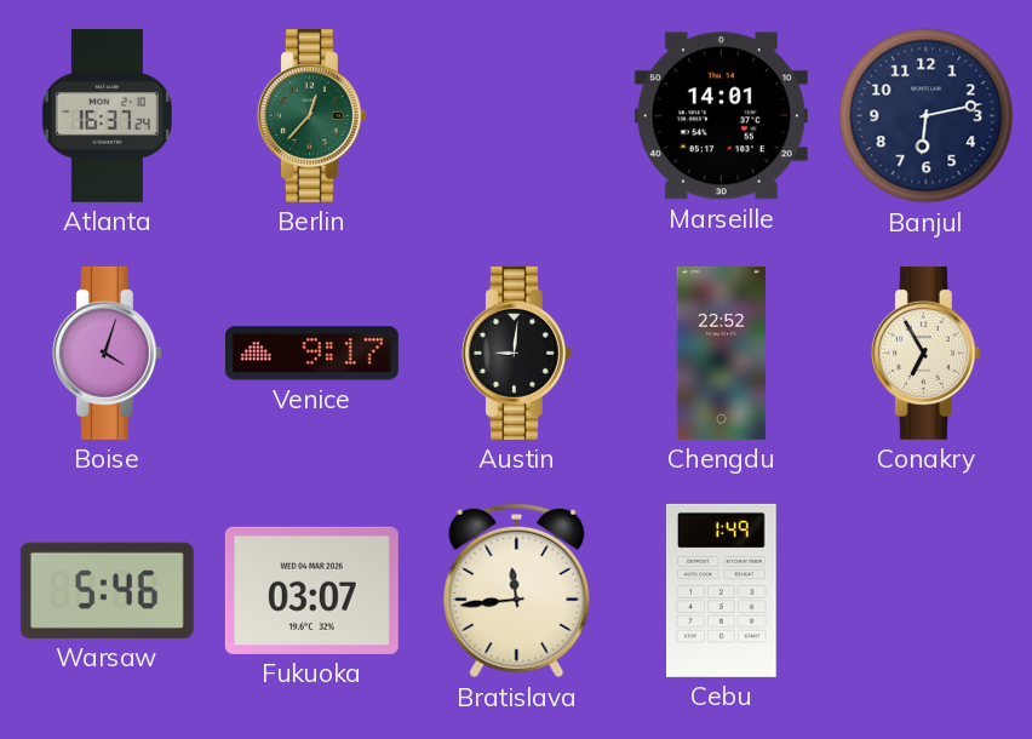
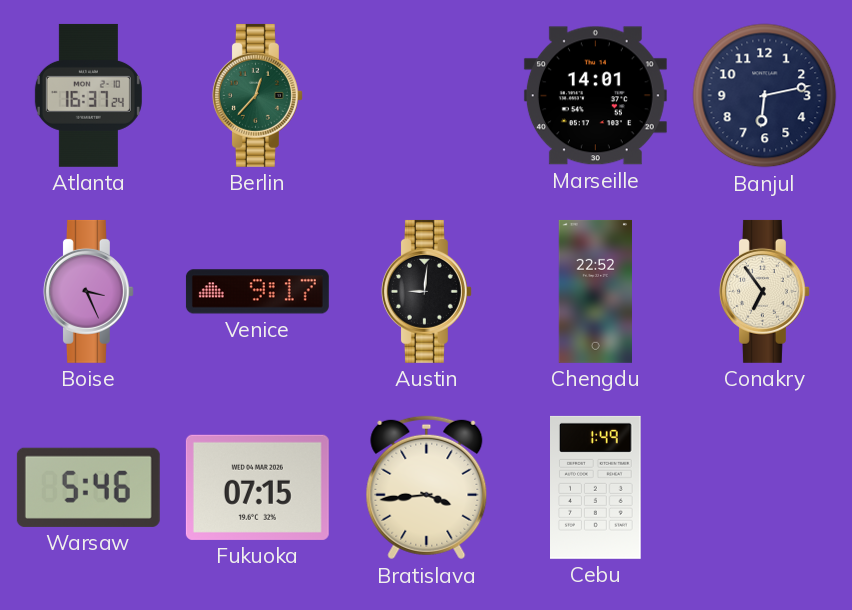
Boise: 4:03 -> 3:26
Conakry: 6:55 -> 6:54
Fukuoka: 03:07 -> 07:15
Bratislava: 11:44 -> 3:44
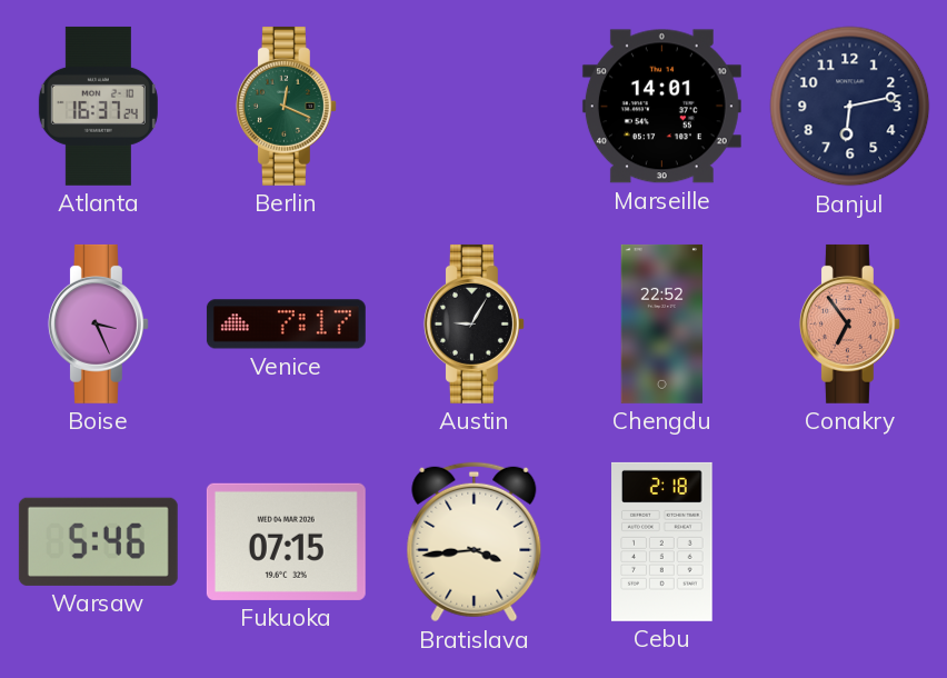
Berlin: 12:37 -> 12:19
Venice: 9:17 -> 7:17
Austin: 9:01 -> 9:05
Conakry dial: cream -> salmon
Cebu: 1:49 -> 2:18
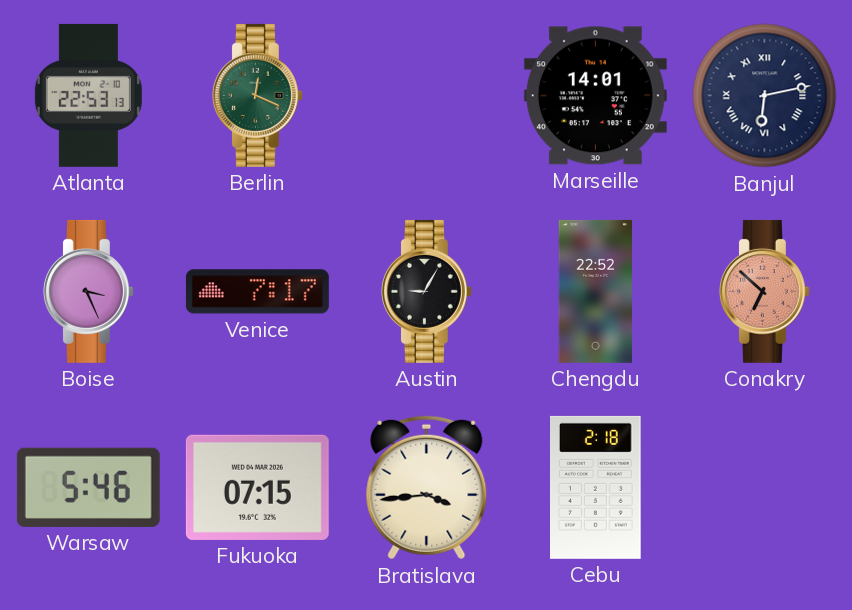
Atlanta: 16:37 -> 22:53
Banjul numerals: Arabic -> Roman
Conakry: 6:54 -> 6:52
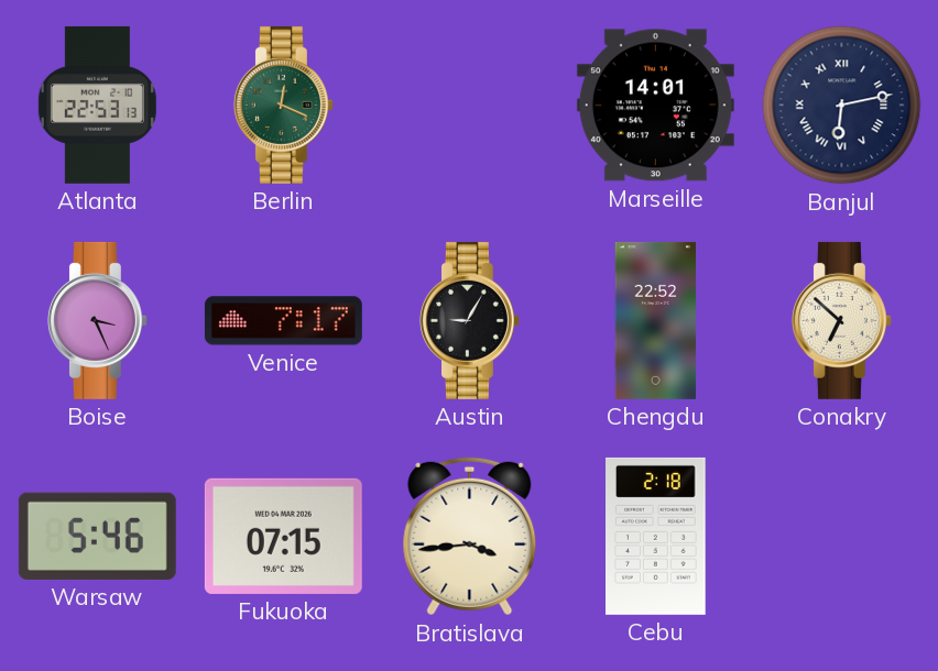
Conakry dial: salmon -> cream
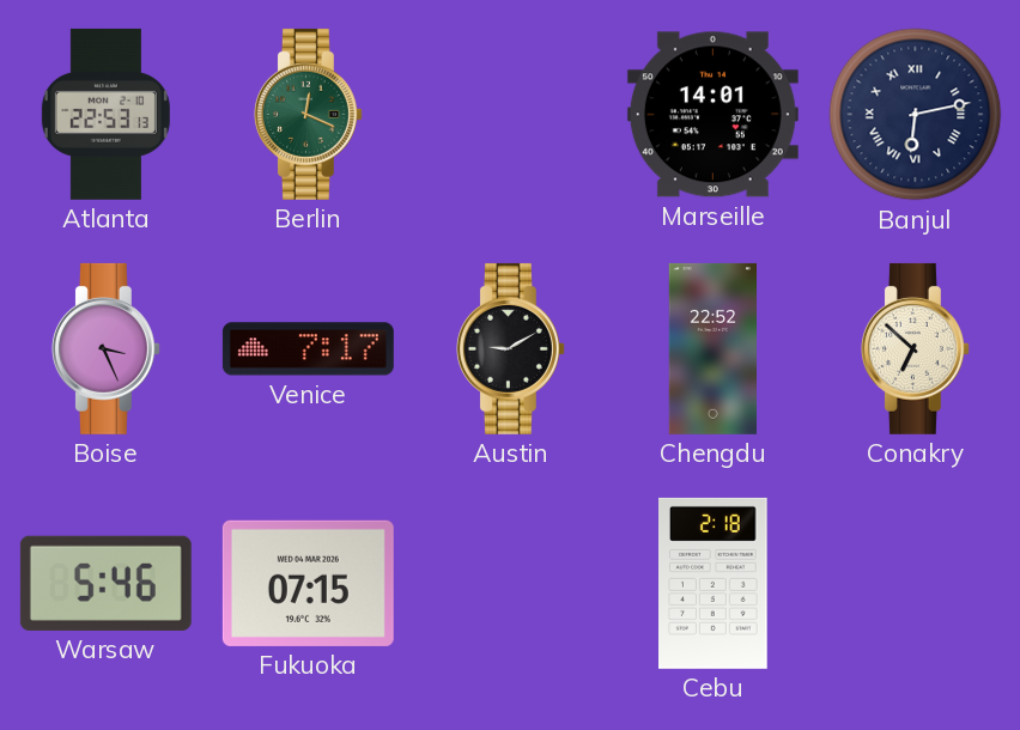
Austin: 9:05 -> 9:10
Bratislava: 3:44 -> none
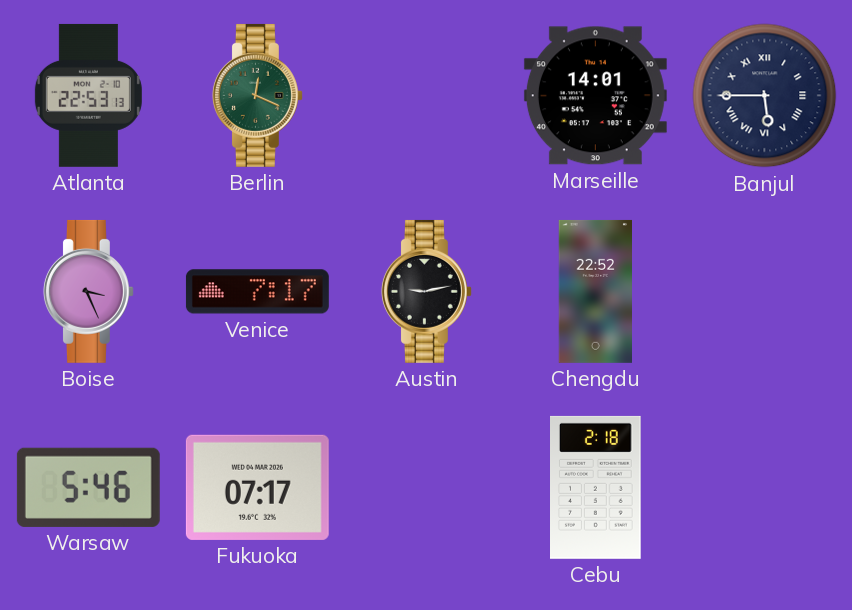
Banjul: 6:13 -> 5:45
Austin: 9:10 -> 9:13
Conakry: 6:52 -> none
Fukuoka: 07:15 -> 07:17
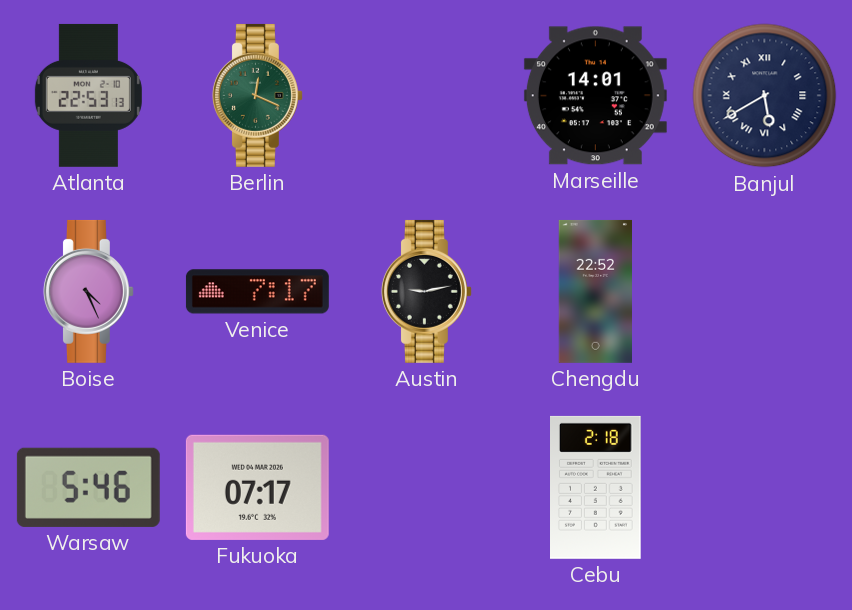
Banjul: 5:45 -> 5:40
Boise: 3:26 -> 4:26
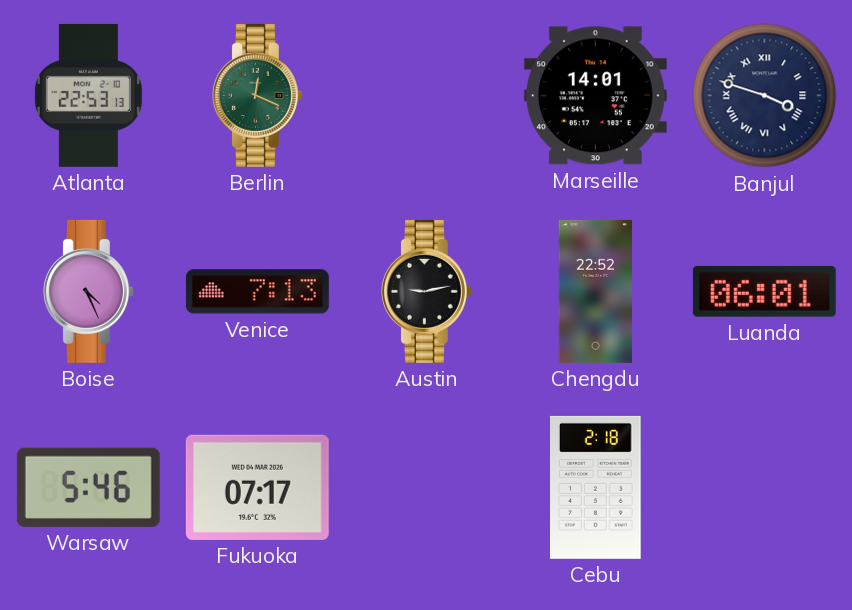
Banjul: 5:40 -> 3:48
Venice: 7:17 -> 7:13
Luanda: none -> 06:01
